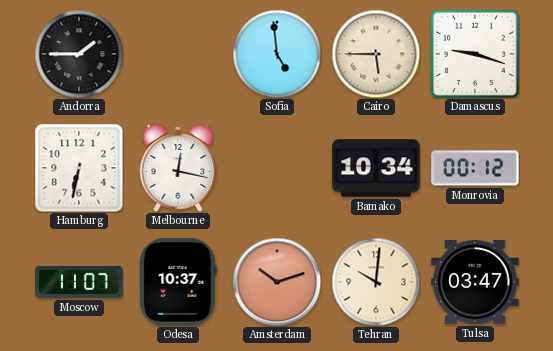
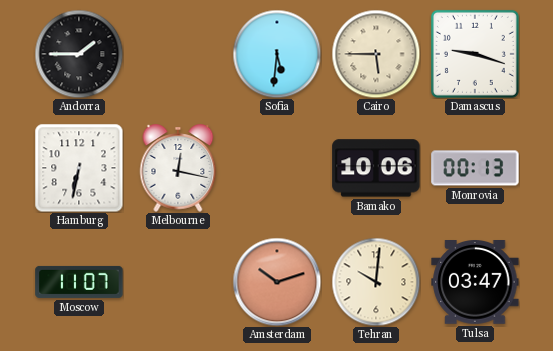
Sofia: 4:59 -> 5:31
Bamako: 10:34 -> 10:06
Monrovia: 00:12 -> 00:13
Odesa: 10:37 -> none
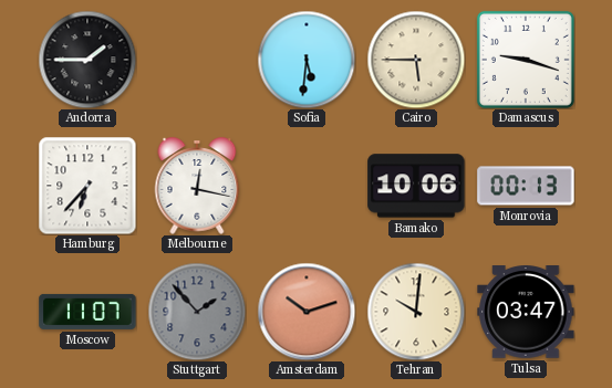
Hamburg: 6:32 -> 6:37
Stuttgart: none -> 1:53
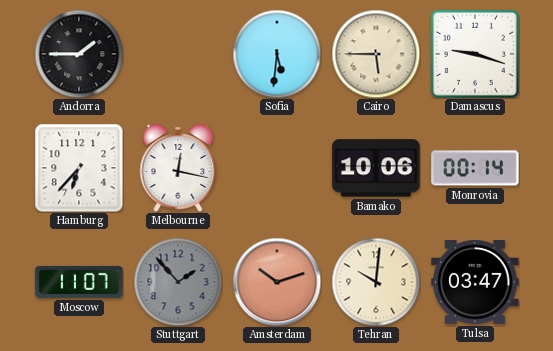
Monrovia: 00:13 -> 00:14
